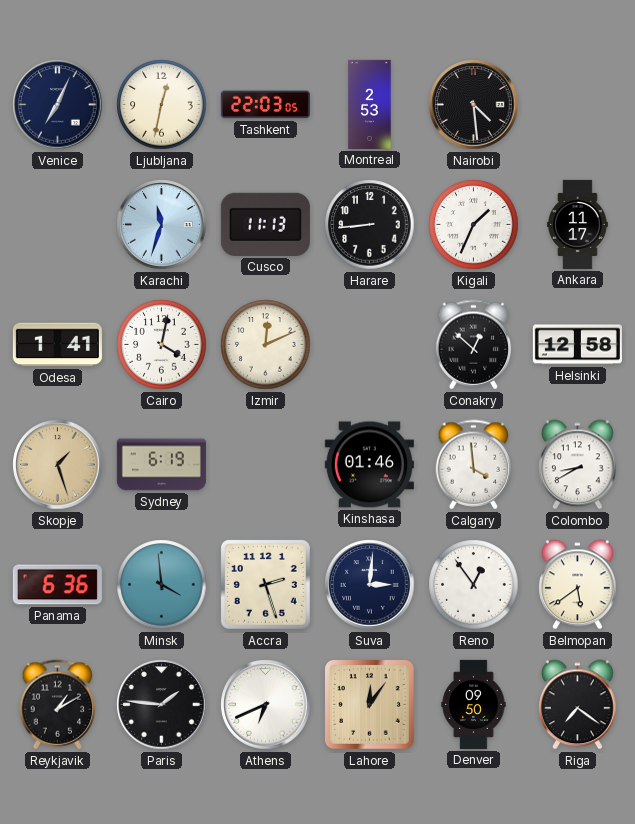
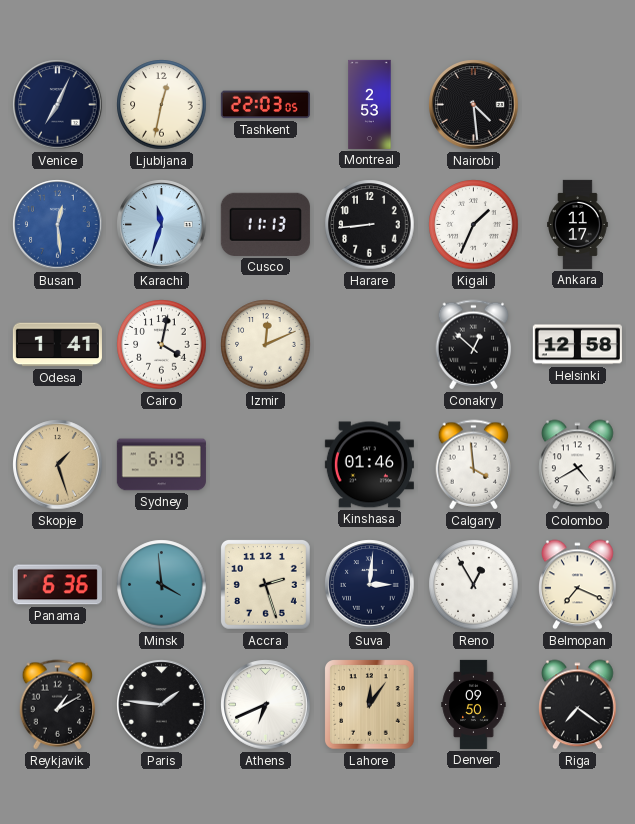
Busan: none -> 12:29
Colombo: 8:40 -> 4:40
Reno: 12:54 -> 12:55
Belmopan: 5:39 -> 7:19
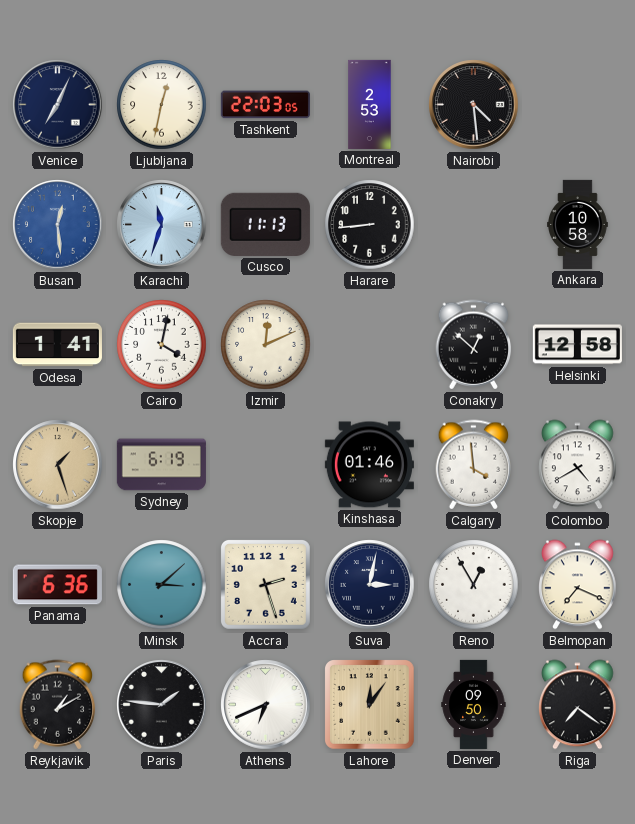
Kigali: 1:34 -> none
Ankara: 11:17 -> 10:58
Minsk: 3:59 -> 3:08
Suva: 3:01 -> 3:02
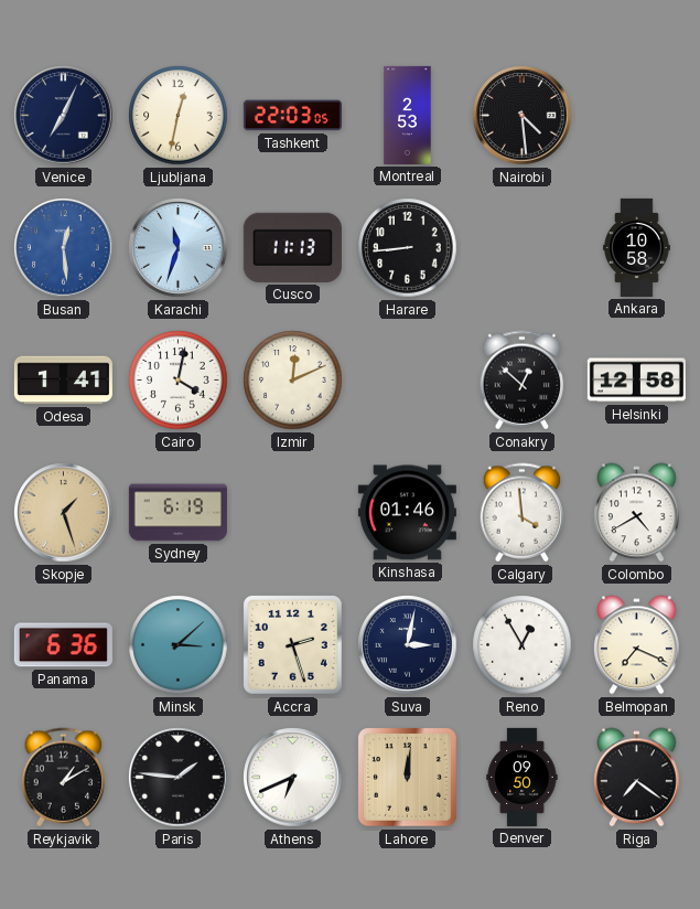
Lahore: 12:06 -> 12:01
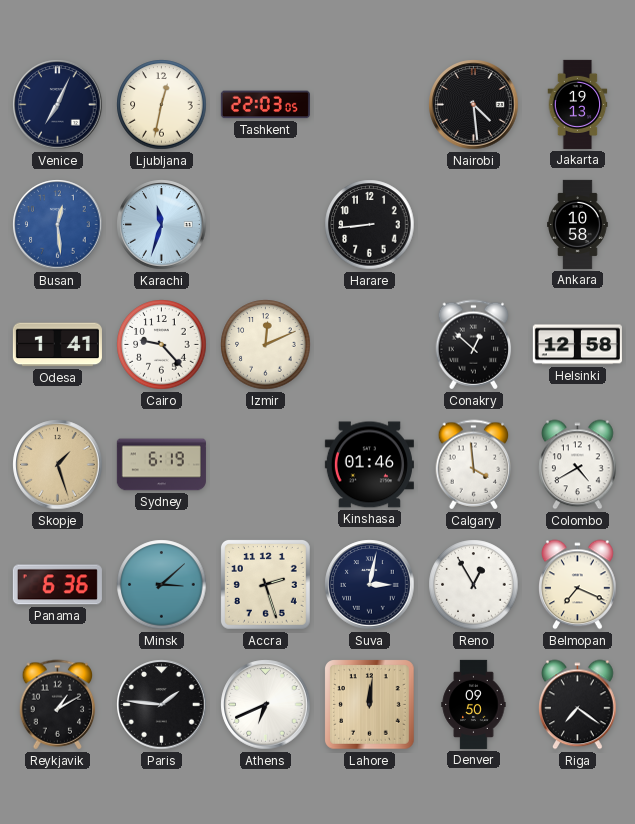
Montreal: 2:53 -> none
Jakarta: none -> 19:13
Cusco: 11:13 -> none
Cairo: 4:02 -> 9:23
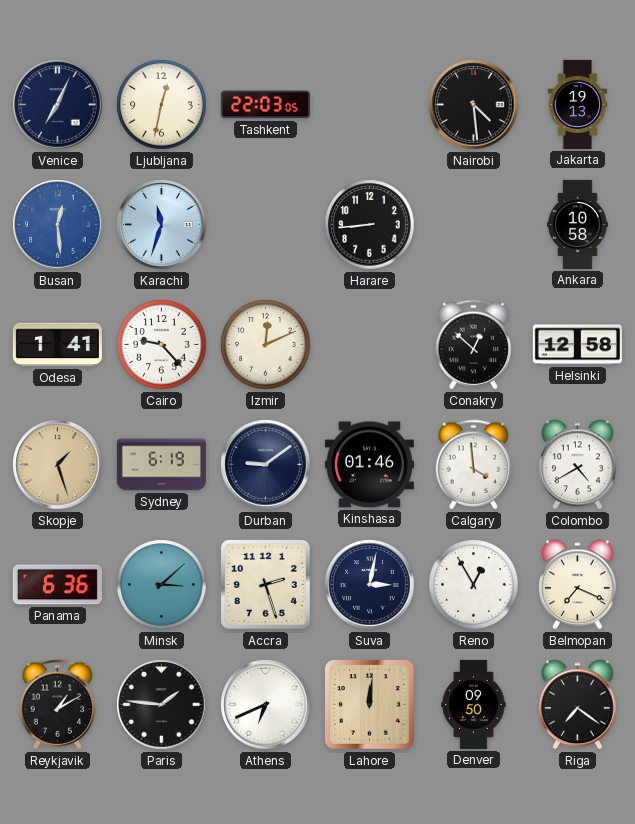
Durban: none -> 9:09
